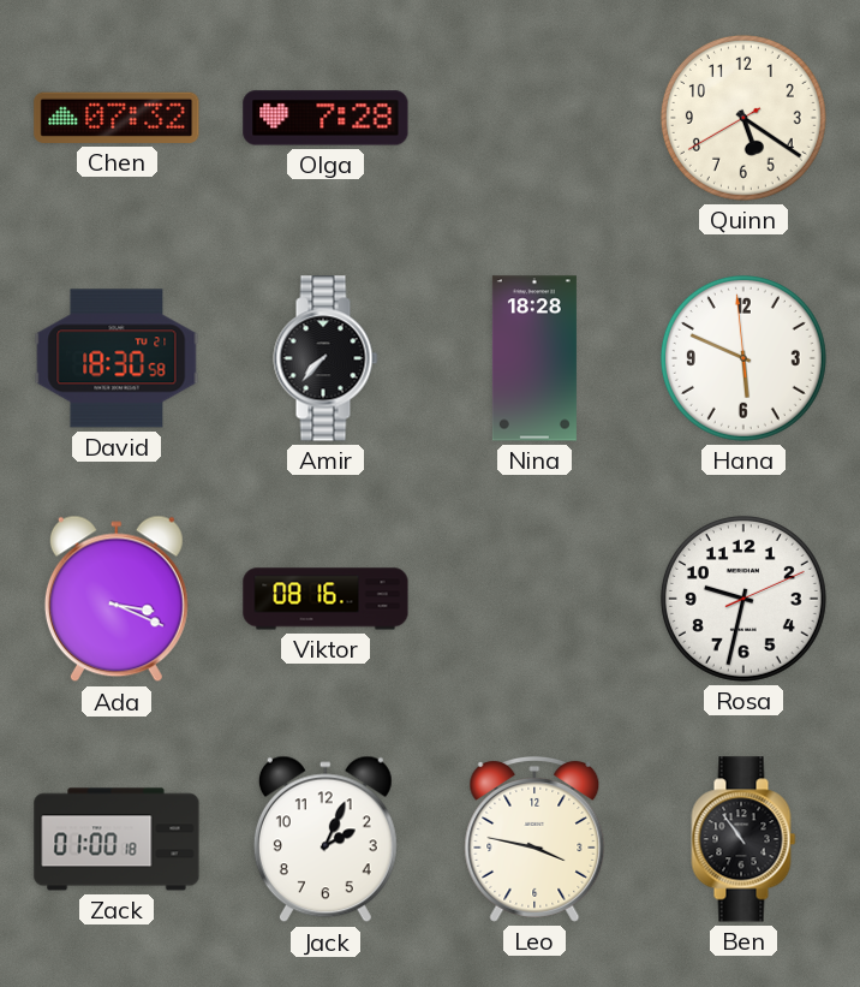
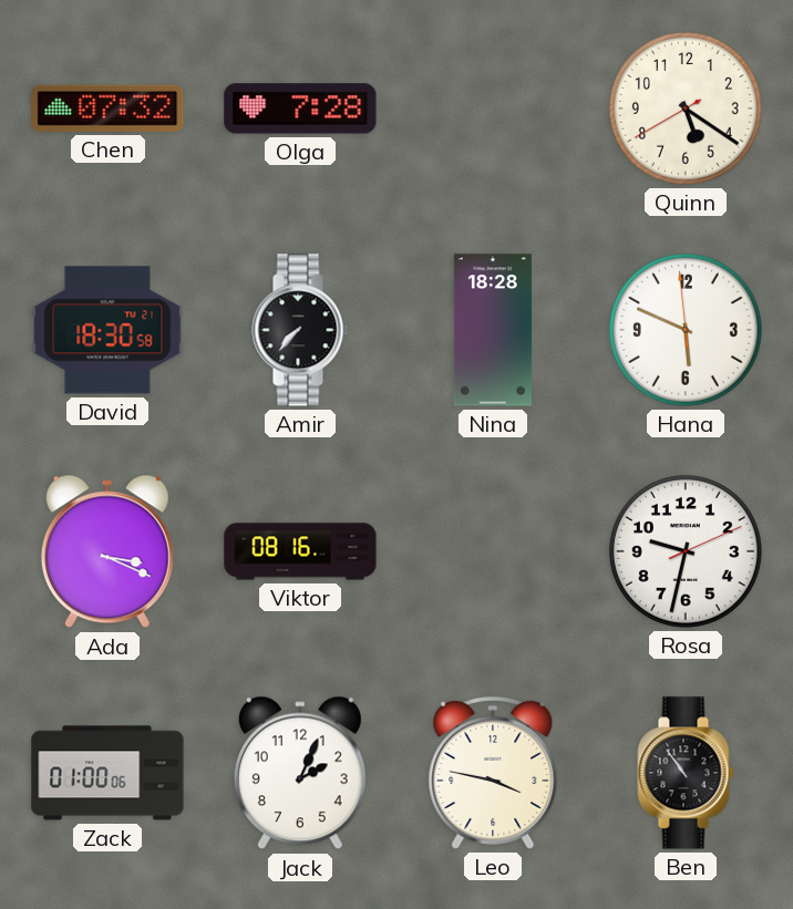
Zack: 01:00:18 -> 01:00:06
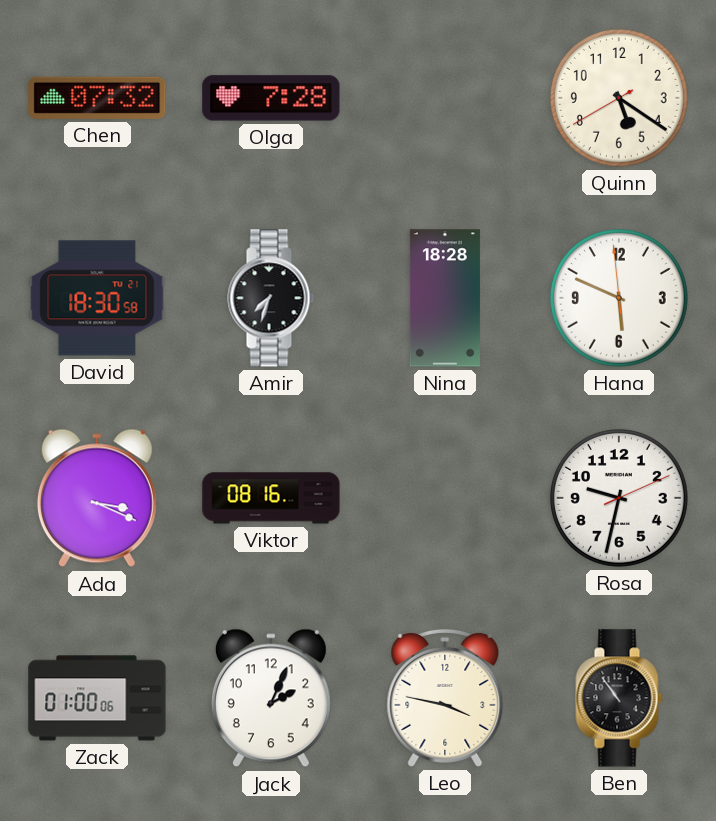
Amir: 7:37 -> 7:33
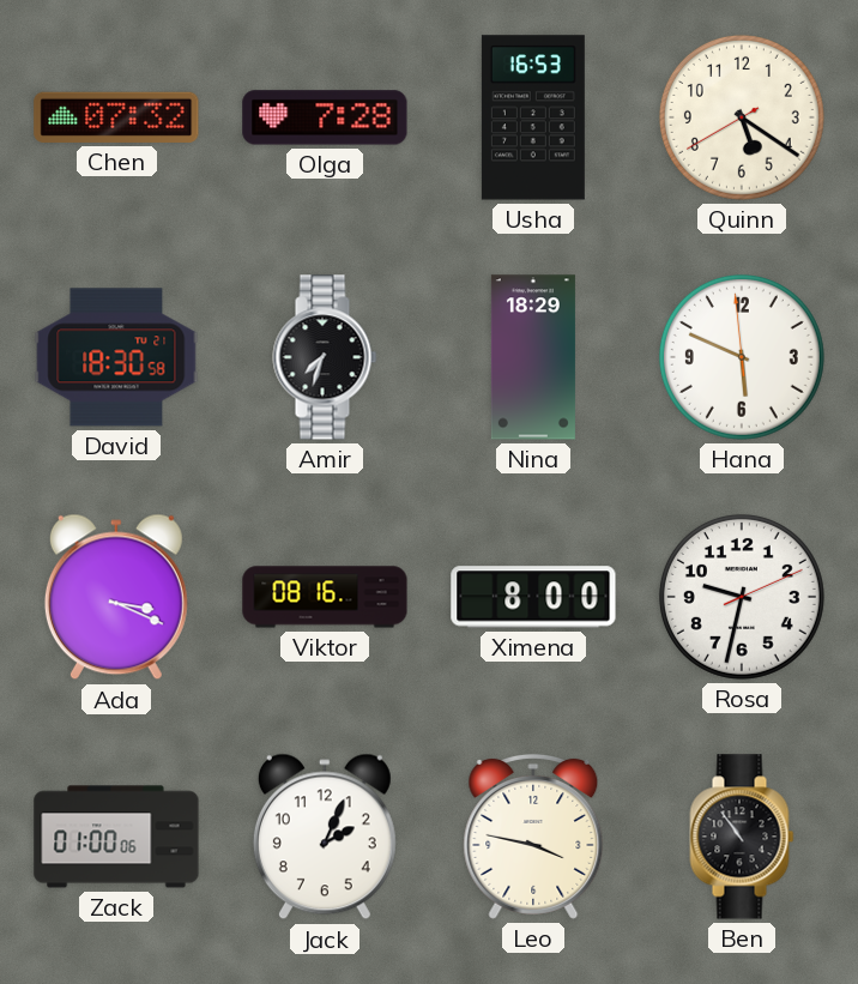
Usha: none -> 16:53
Nina: 18:28 -> 18:29
Ximena: none -> 8:00
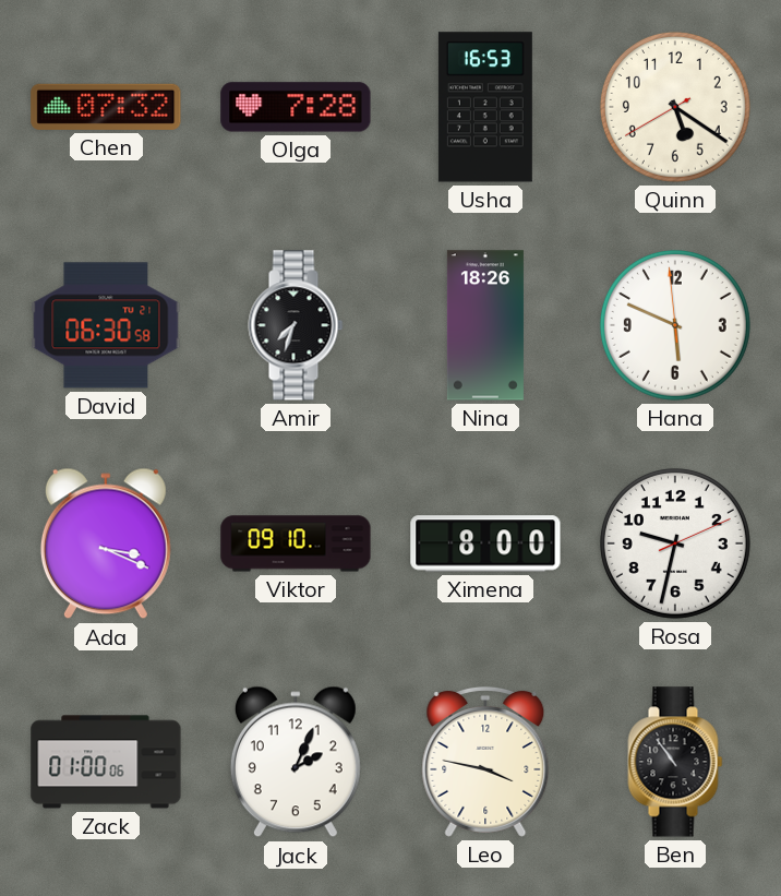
David: 18:30 -> 06:30
Nina: 18:29 -> 18:26
Viktor: 08:16 -> 09:10
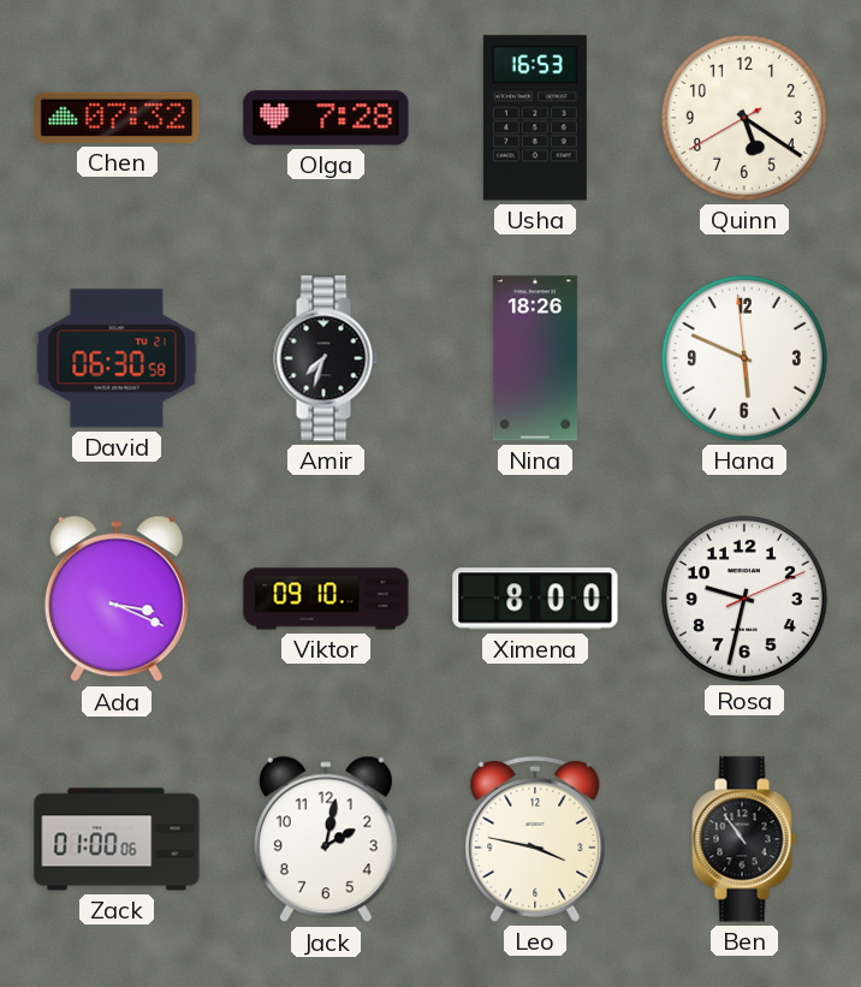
Jack: 2:04 -> 2:02
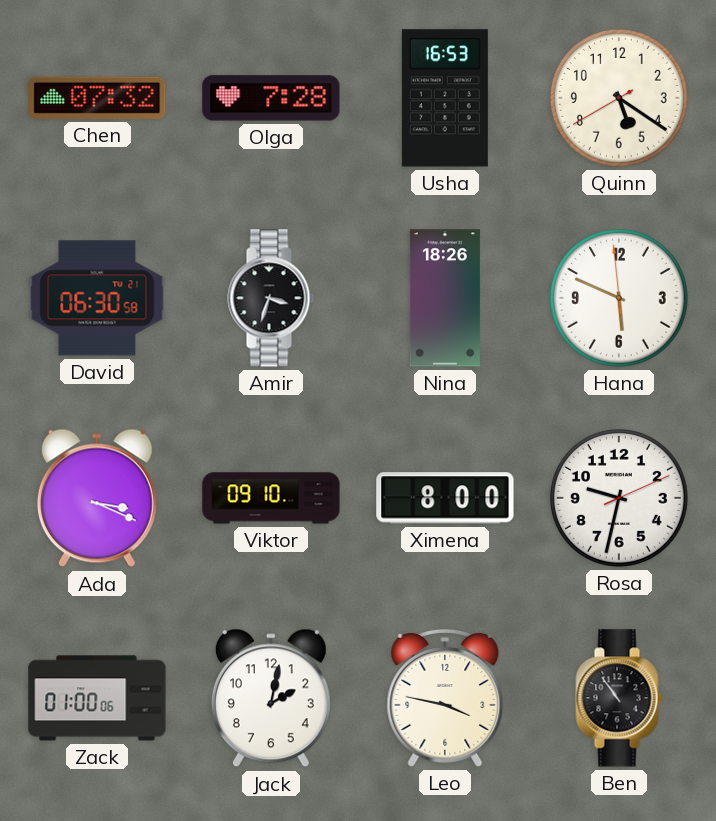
Amir: 7:33 -> 3:33
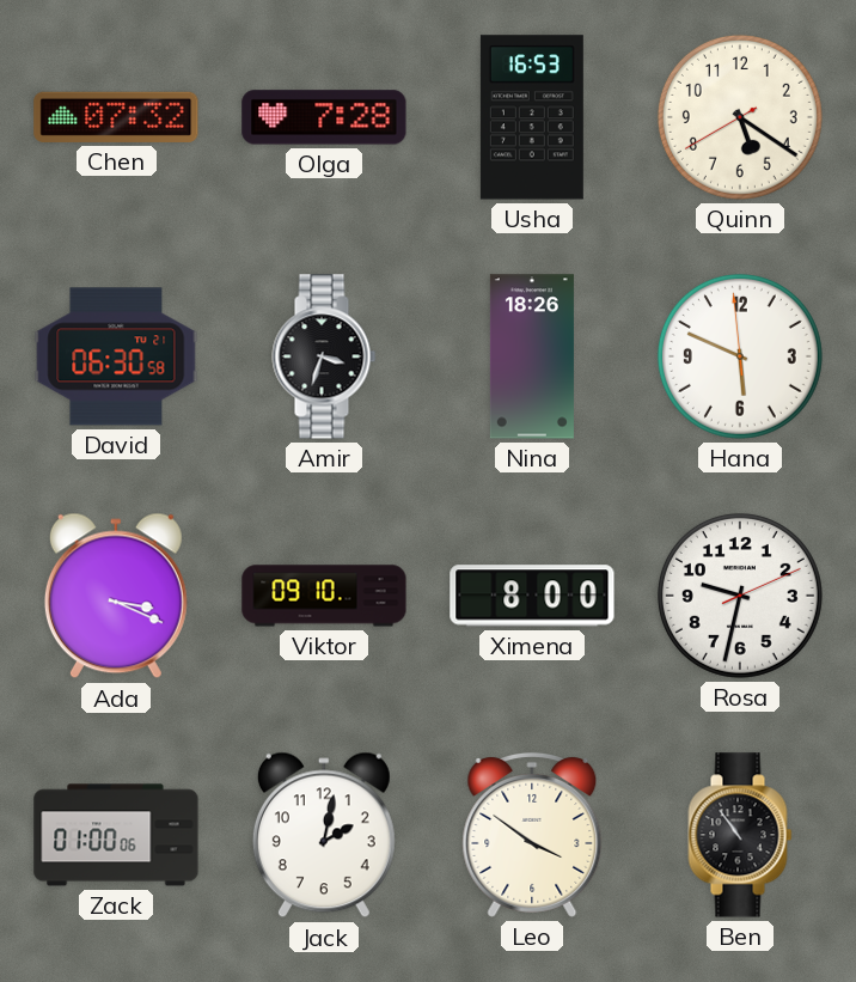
Leo: 3:47 -> 3:51
